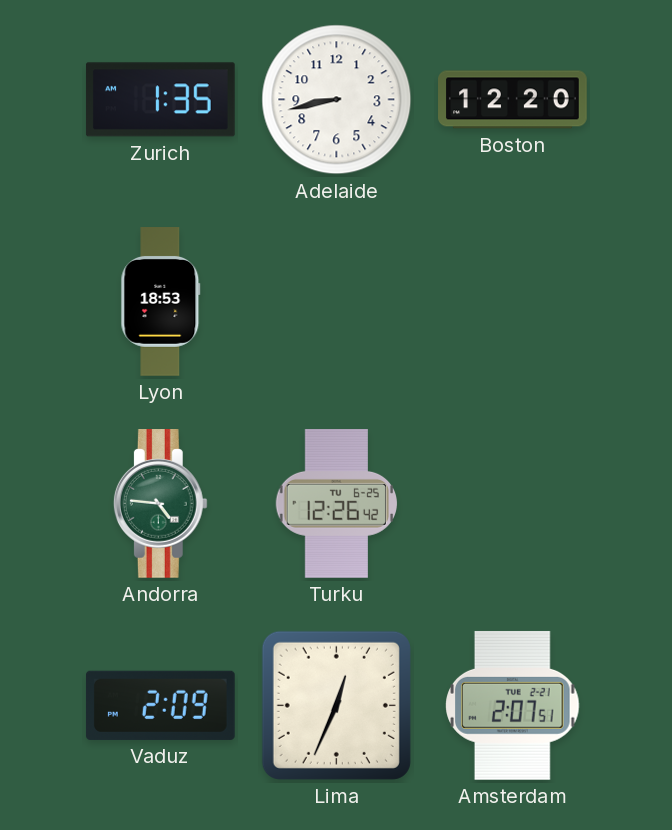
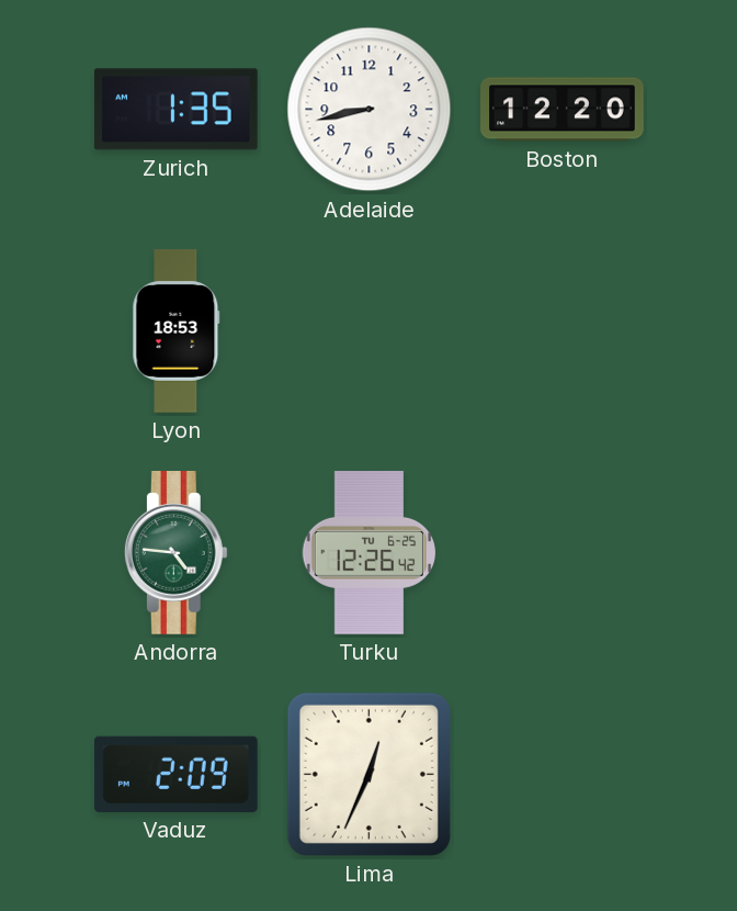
Amsterdam: 2:07 -> none
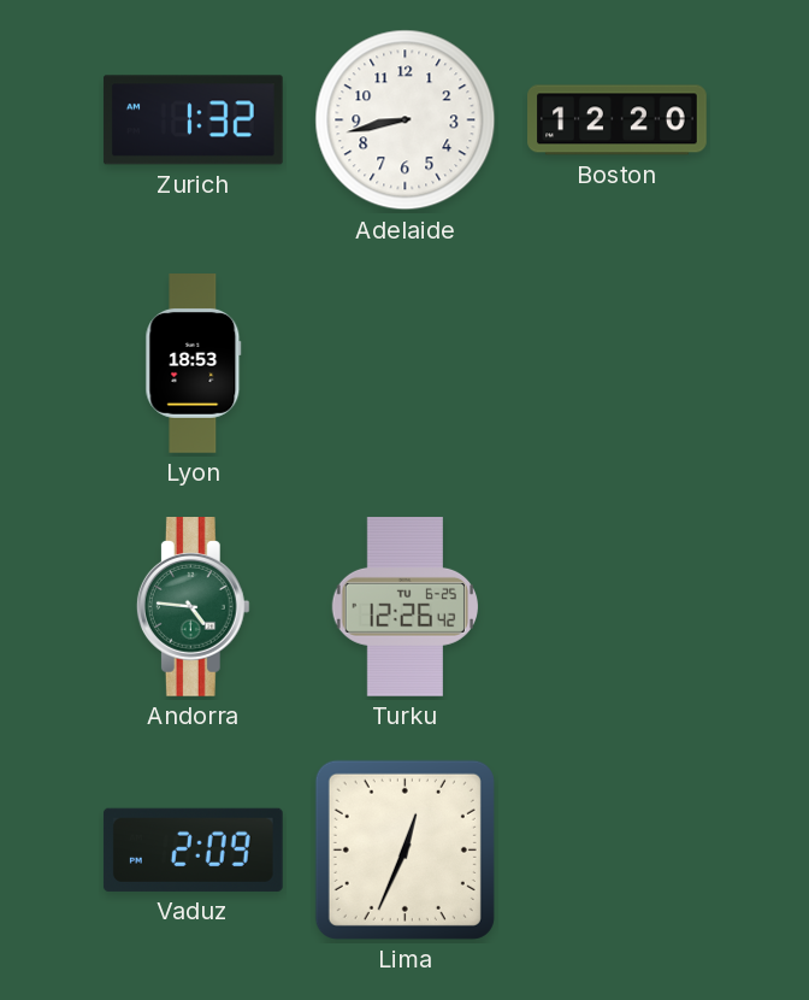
Zurich: 1:35 -> 1:32
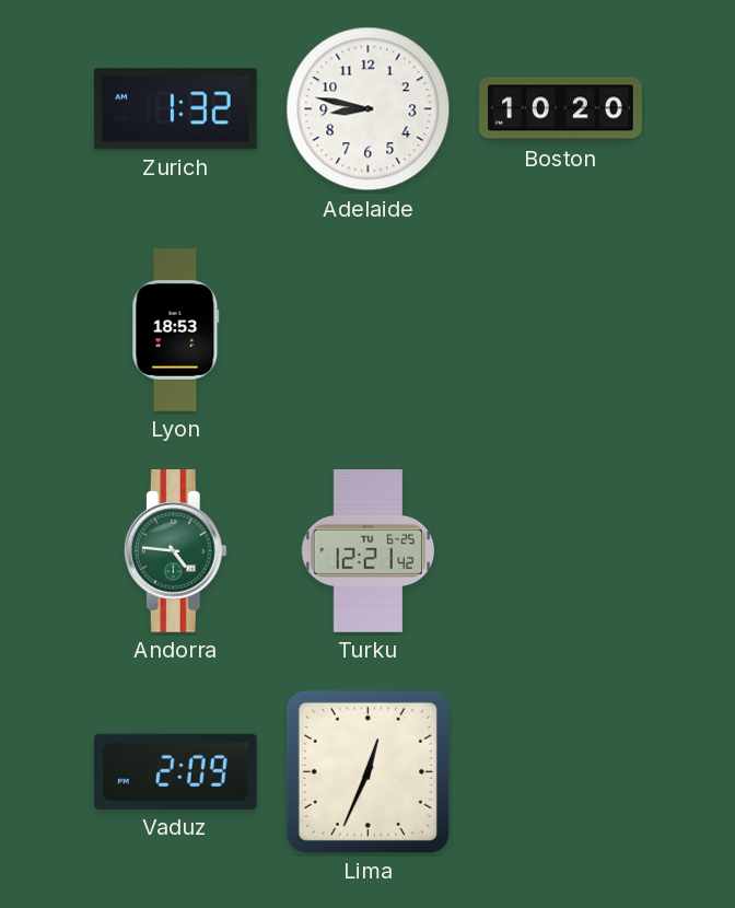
Adelaide: 8:43 -> 8:47
Boston: 12:20 -> 10:20
Turku: 12:26 -> 12:21
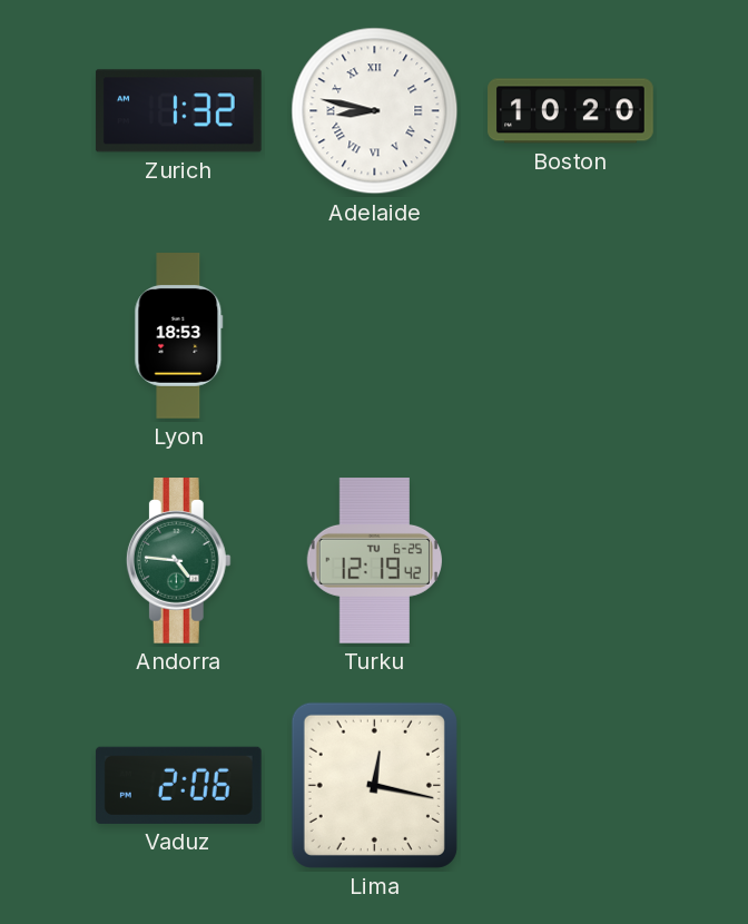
Adelaide numerals: Arabic -> Roman
Turku: 12:21 -> 12:19
Vaduz: 2:09 -> 2:06
Lima: 12:34 -> 12:17
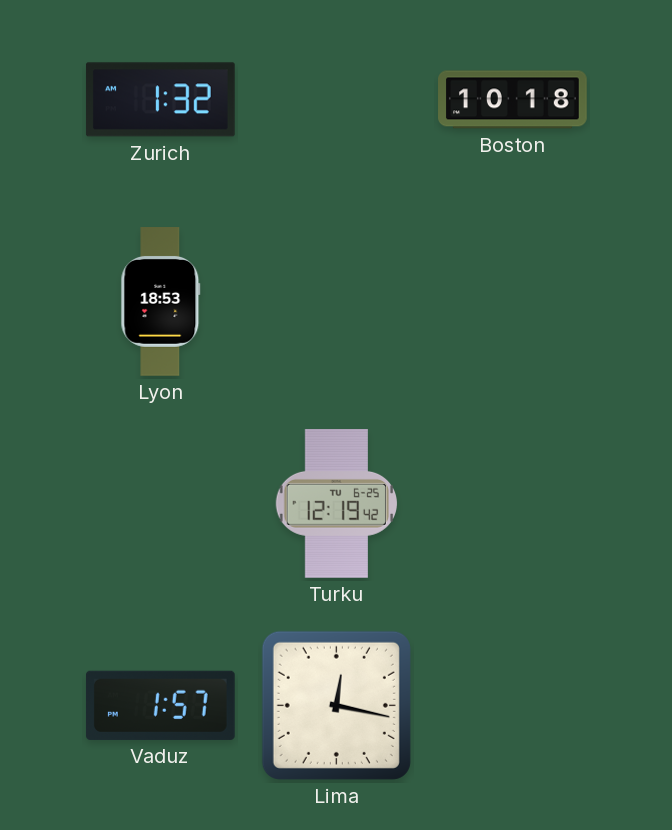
Adelaide: 8:47 -> none
Boston: 10:20 -> 10:18
Andorra: 4:46 -> none
Vaduz: 2:06 -> 1:57
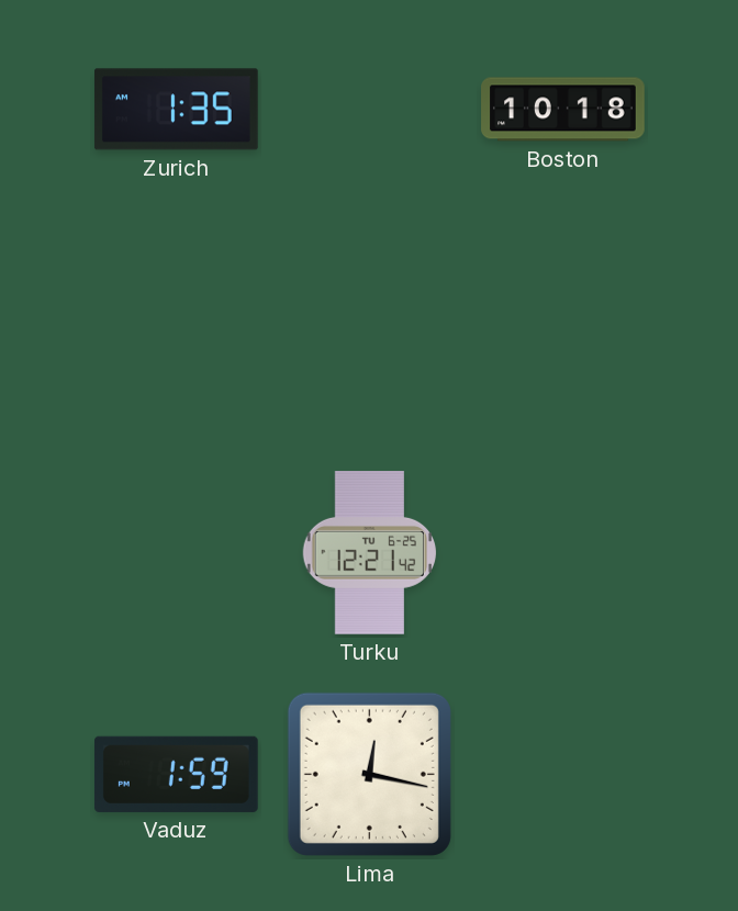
Zurich: 1:32 -> 1:35
Lyon: 18:53 -> none
Turku: 12:19 -> 12:21
Vaduz: 1:57 -> 1:59
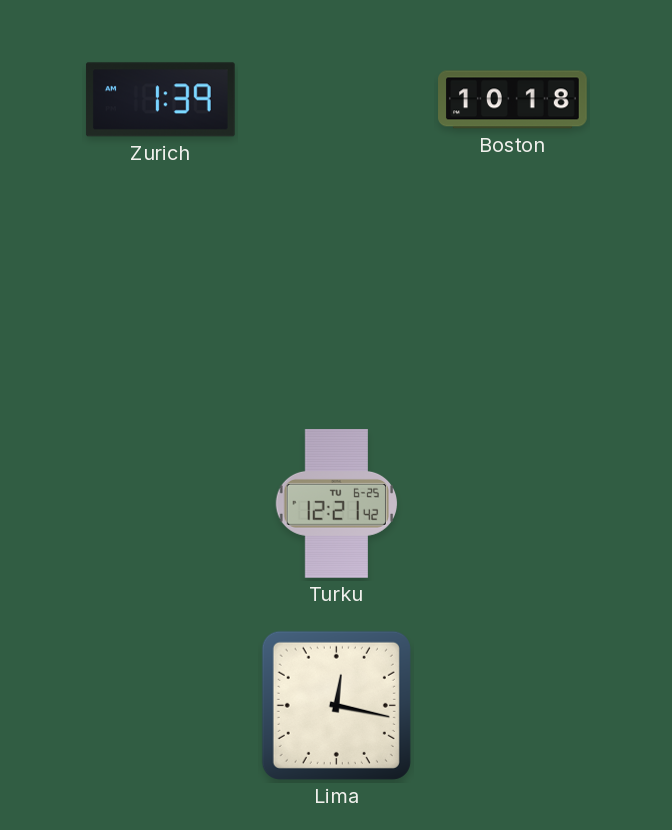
Zurich: 1:35 -> 1:39
Vaduz: 1:59 -> none
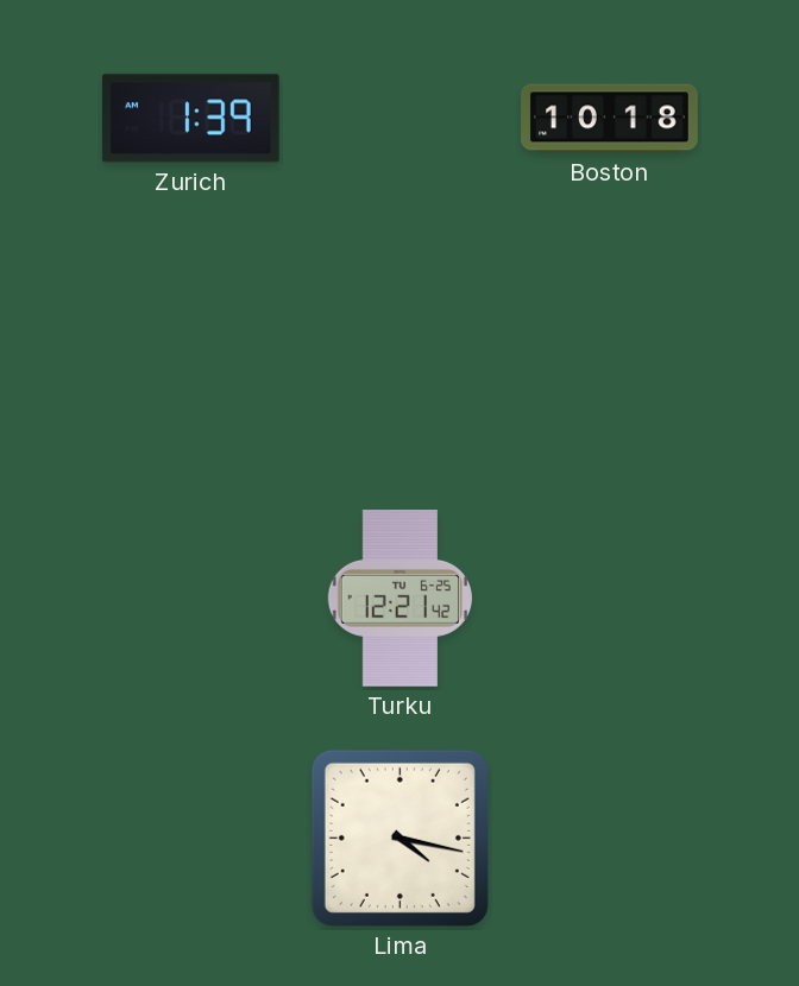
Lima: 12:17 -> 4:17
